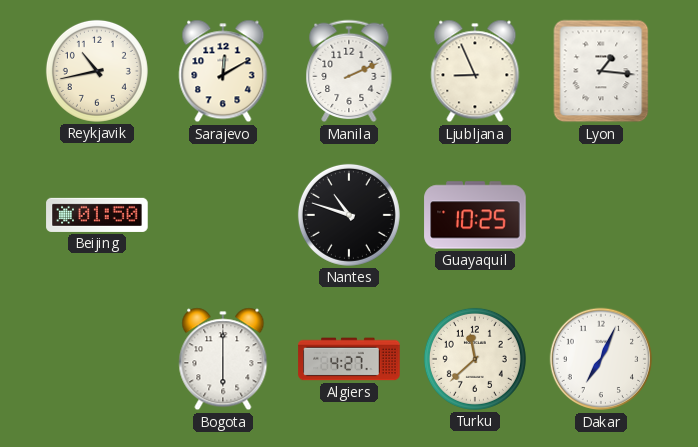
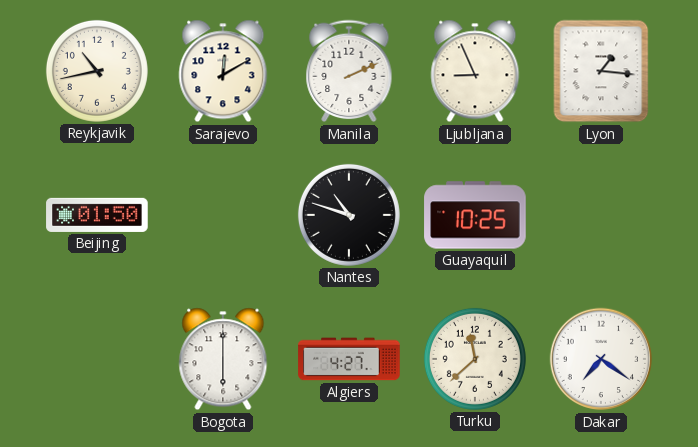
Dakar: 7:04 -> 7:21
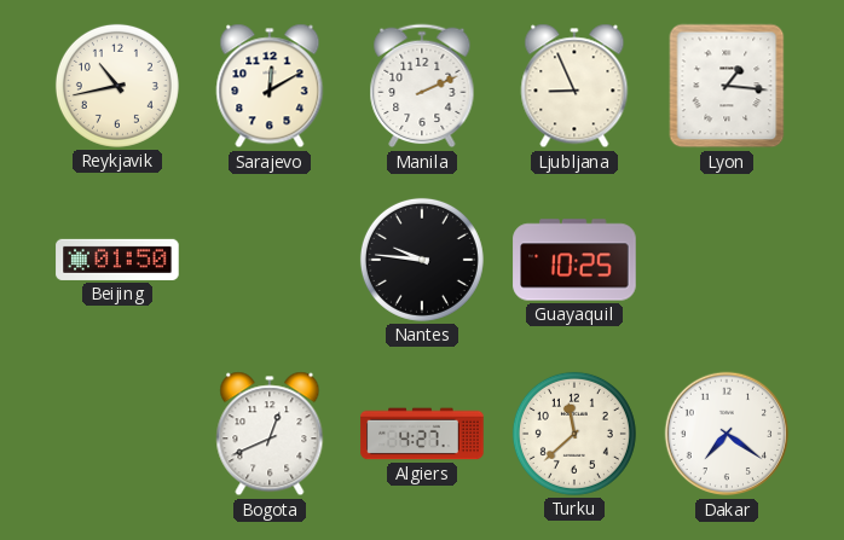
Nantes: 10:48 -> 9:46
Bogota: 6:00 -> 12:41
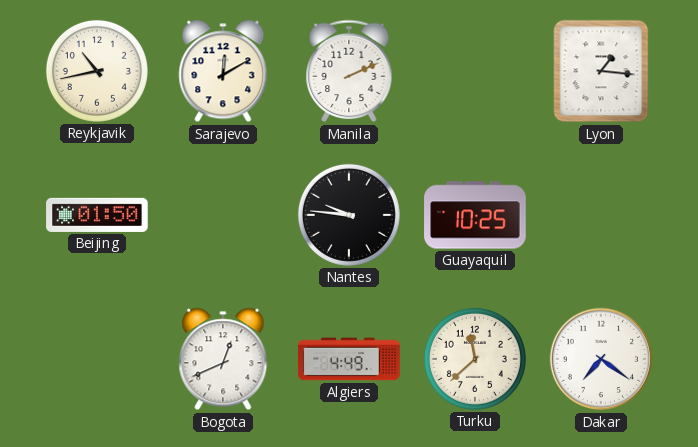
Ljubljana: 8:56 -> none
Algiers: 4:27 -> 4:49
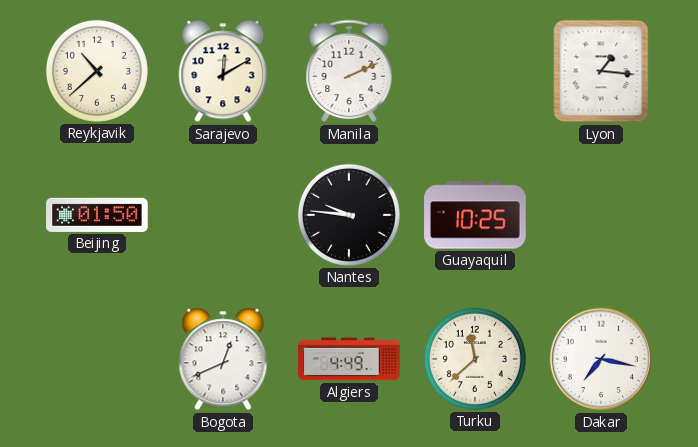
Reykjavik: 10:43 -> 10:38
Dakar: 7:21 -> 7:17
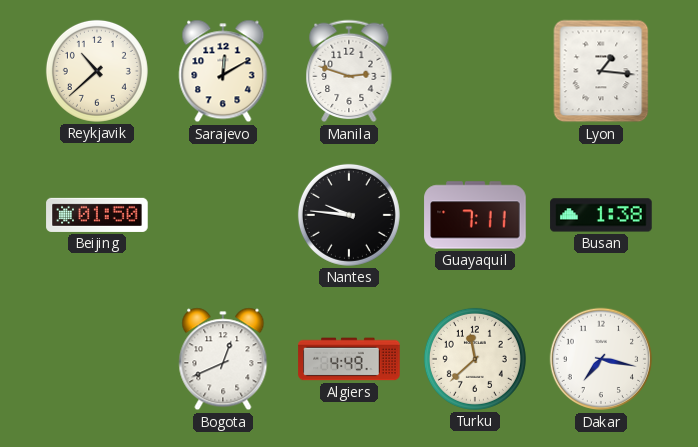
Manila: 2:11 -> 2:48
Guayaquil: 10:25 -> 7:11
Busan: none -> 1:38
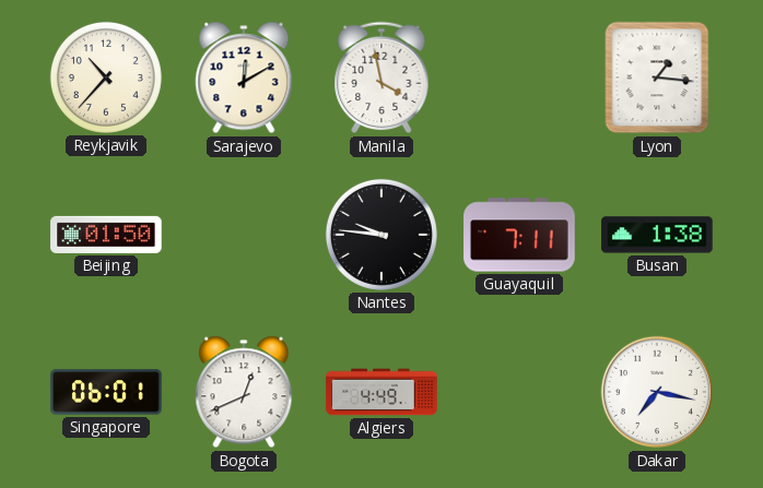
Reykjavik: 10:38 -> 10:37
Manila: 2:48 -> 3:58
Singapore: none -> 06:01
Turku: 11:38 -> none
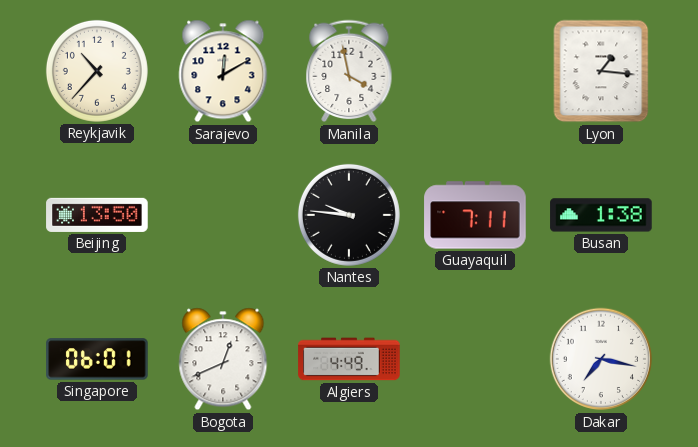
Beijing: 01:50 -> 13:50
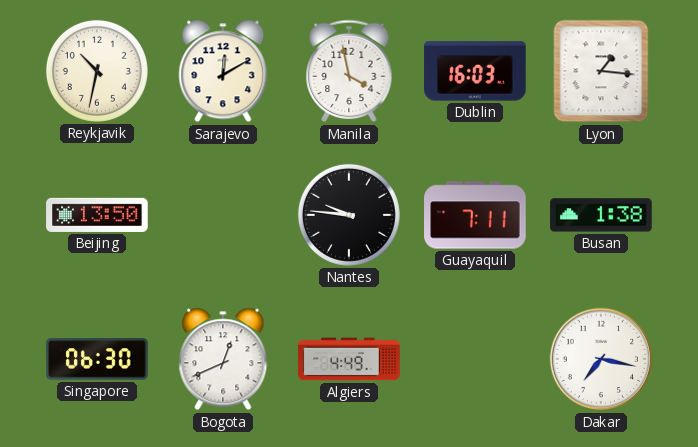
Reykjavik: 10:37 -> 10:32
Dublin: none -> 16:03
Singapore: 06:01 -> 06:30
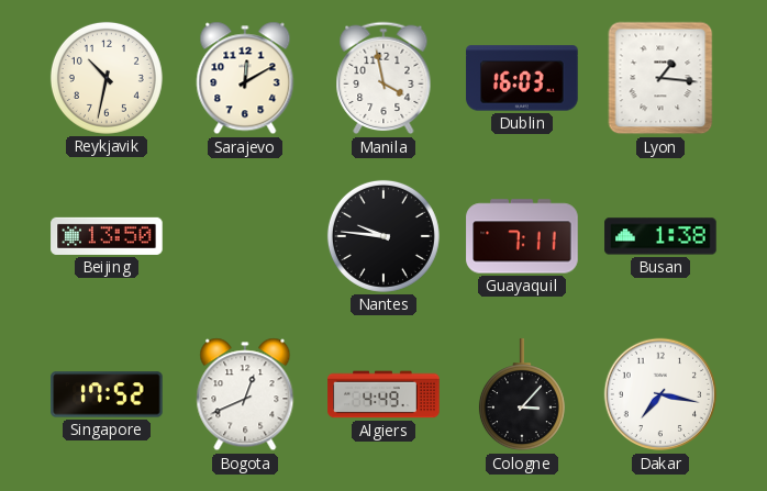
Singapore: 06:30 -> 17:52
Cologne: none -> 3:07
